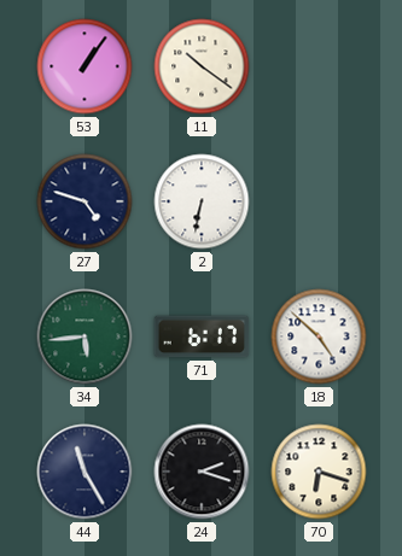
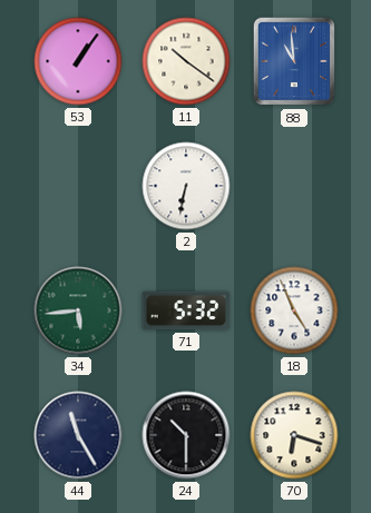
88: none -> 10:59
27: 4:48 -> none
71: 6:17 -> 5:32
18: 4:52 -> 4:56
24: 2:18 -> 10:30
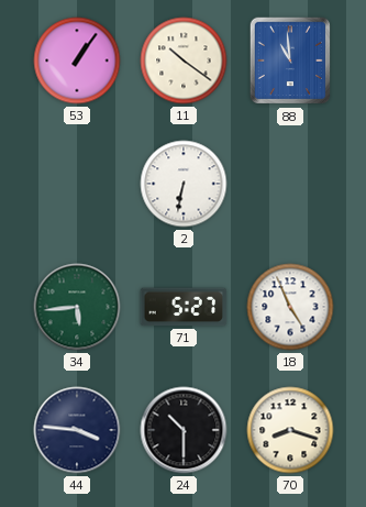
71: 5:32 -> 5:27
44: 11:25 -> 3:46
70: 6:18 -> 8:18
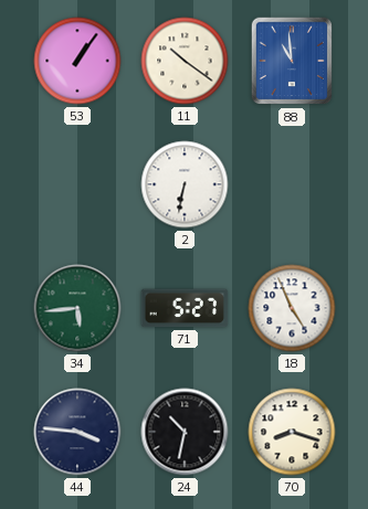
24: 10:30 -> 10:32
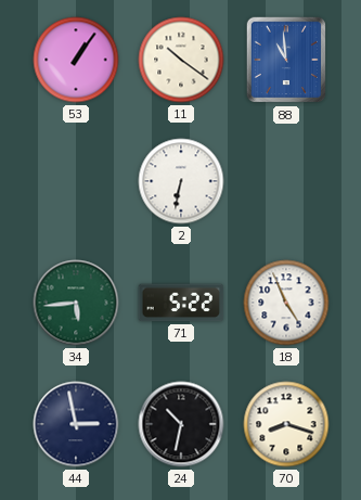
71: 5:27 -> 5:22
44: 3:46 -> 2:58
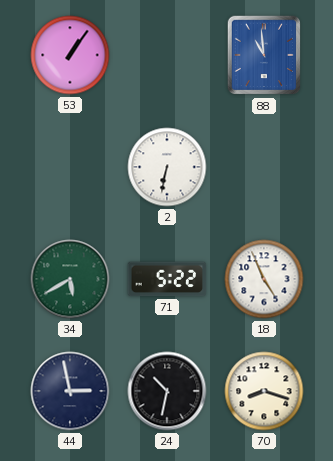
11: 10:21 -> none
34: 5:44 -> 5:40
